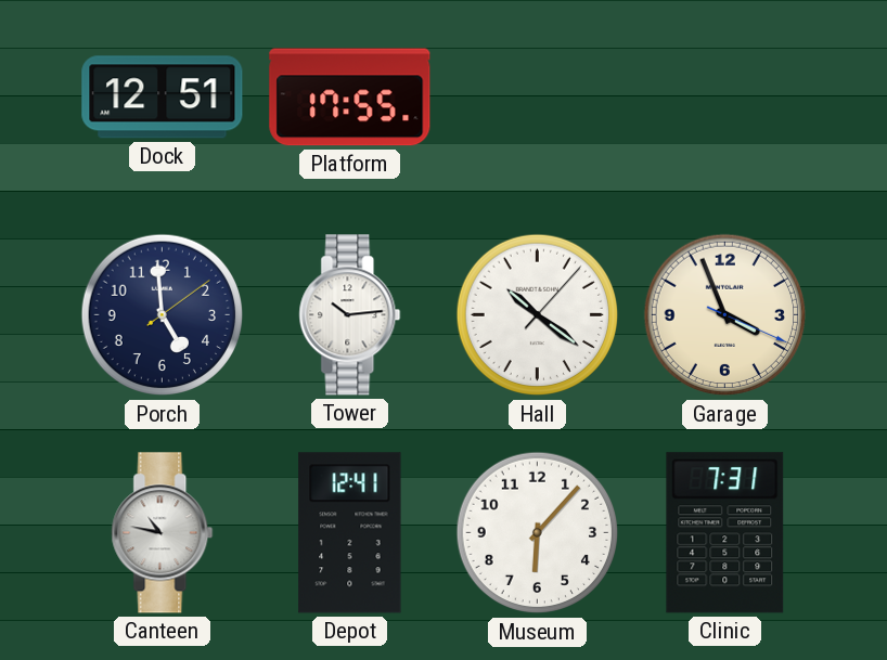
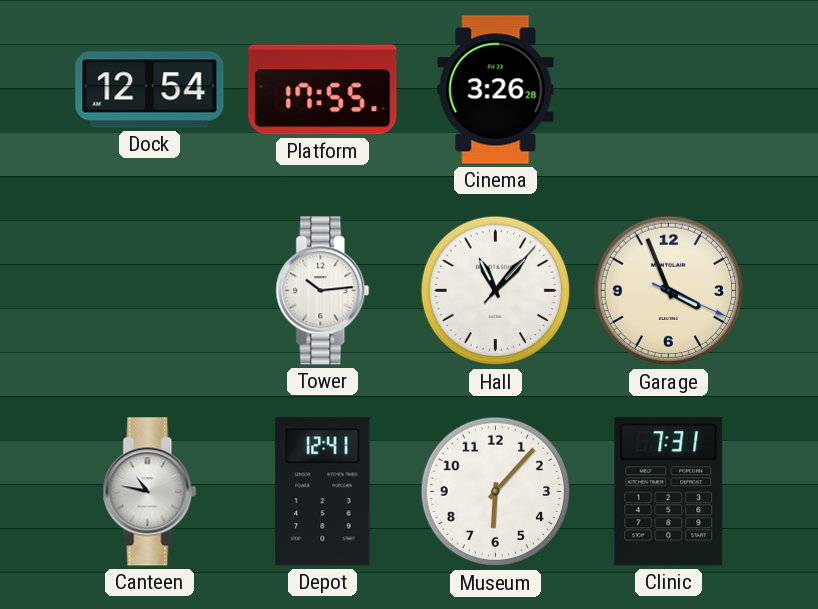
Dock: 12:51 -> 12:54
Cinema: none -> 3:26
Porch: 4:59 -> none
Hall: 10:21 -> 11:07
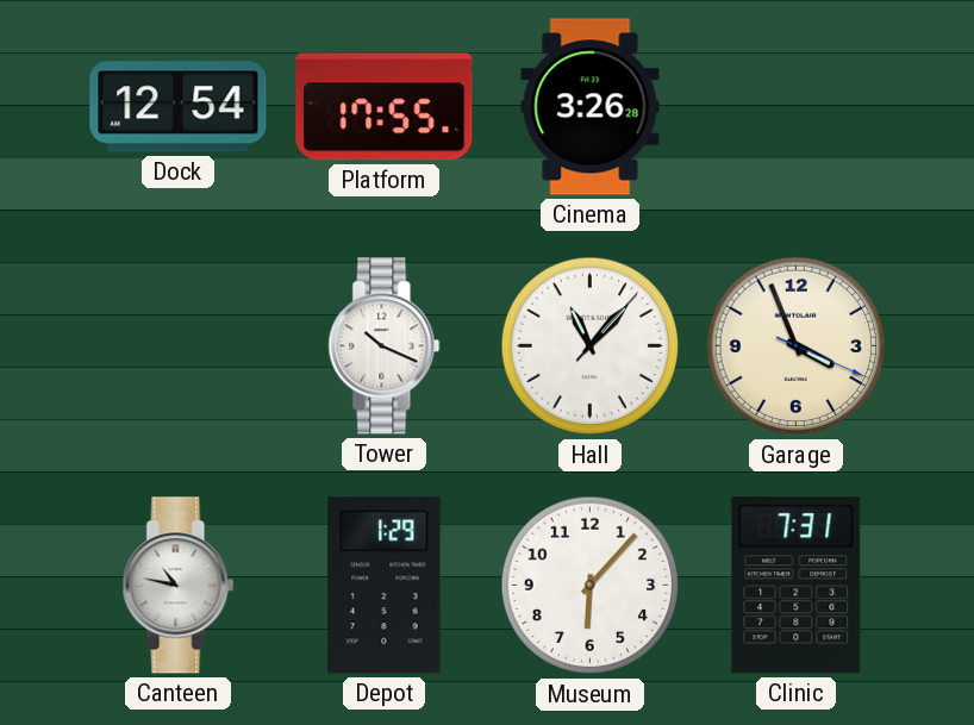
Tower: 10:14 -> 10:19
Depot: 12:41 -> 1:29
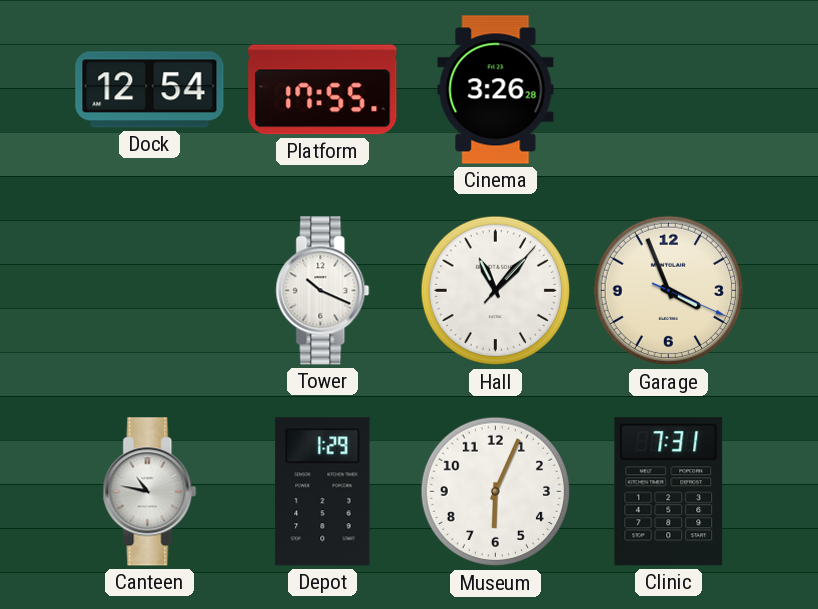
Museum: 6:07 -> 6:04
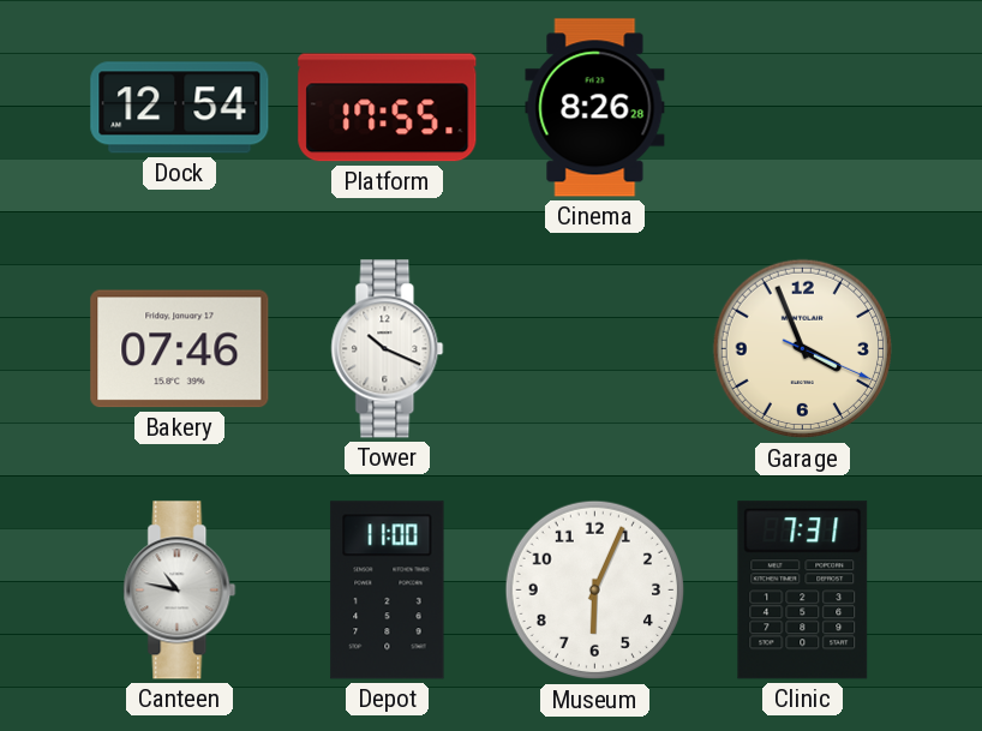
Cinema: 3:26 -> 8:26
Bakery: none -> 07:46
Hall: 11:07 -> none
Depot: 1:29 -> 11:00
